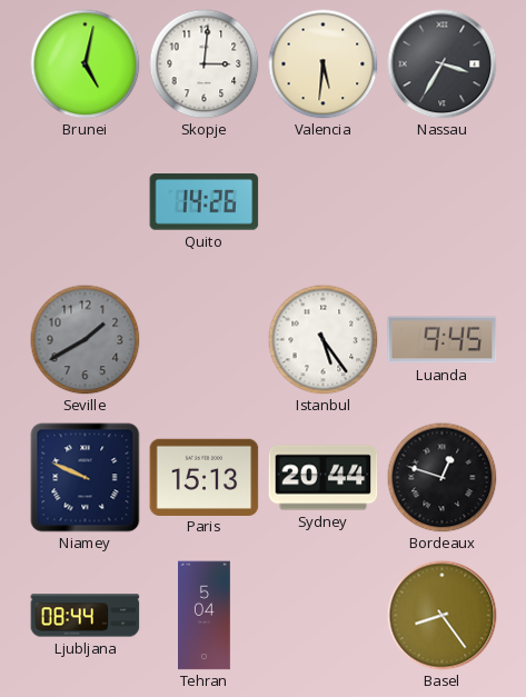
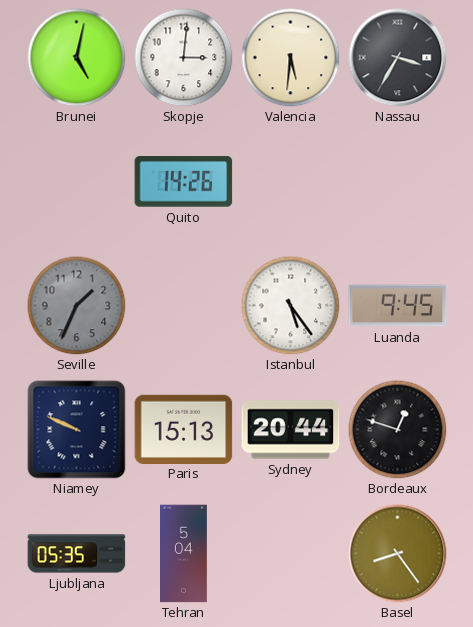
Seville: 1:40 -> 1:34
Ljubljana: 08:44 -> 05:35
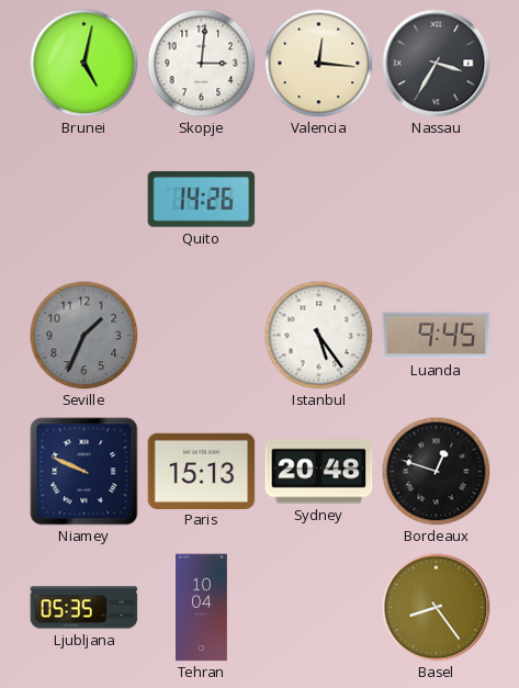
Valencia: 5:31 -> 12:16
Sydney: 20:44 -> 20:48
Tehran: 5:04 -> 10:04
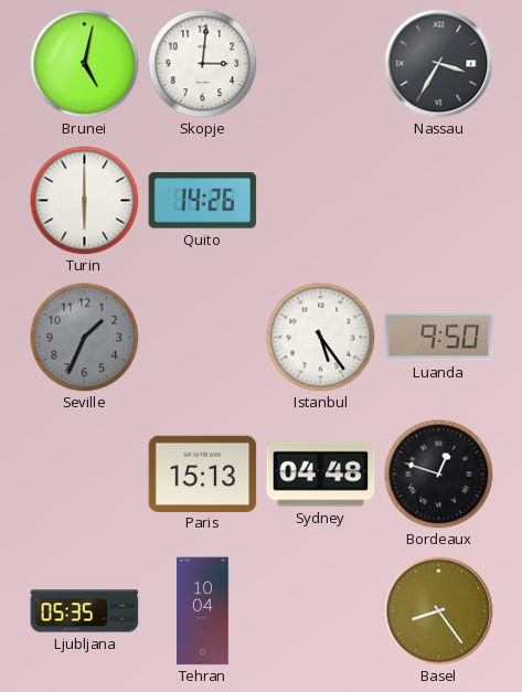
Valencia: 12:16 -> none
Turin: none -> 6:00
Luanda: 9:45 -> 9:50
Niamey: 9:49 -> none
Sydney: 20:48 -> 04:48
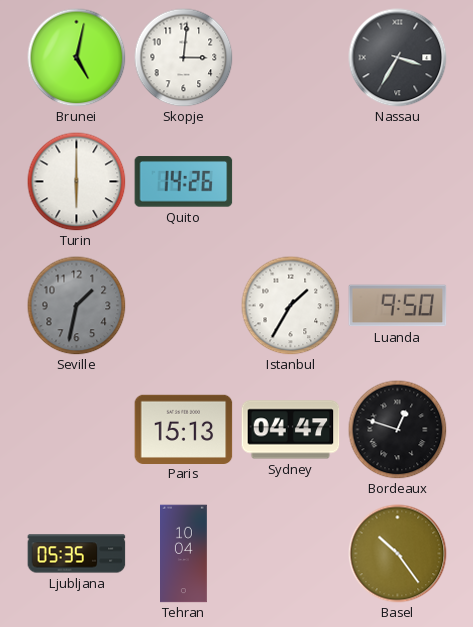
Seville: 1:34 -> 1:32
Istanbul: 5:24 -> 1:35
Sydney: 04:48 -> 04:47
Basel: 8:24 -> 10:24
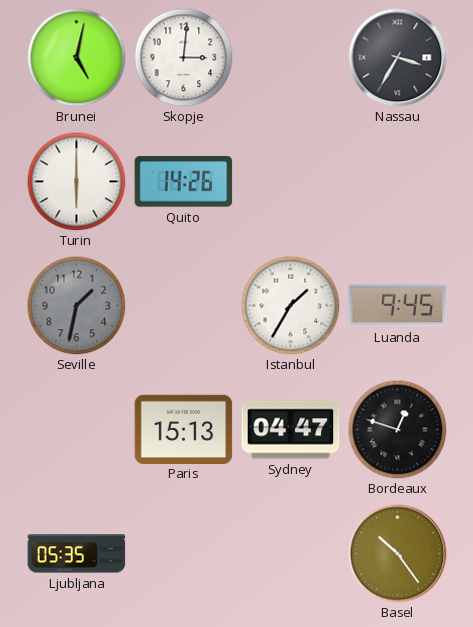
Luanda: 9:50 -> 9:45
Tehran: 10:04 -> none
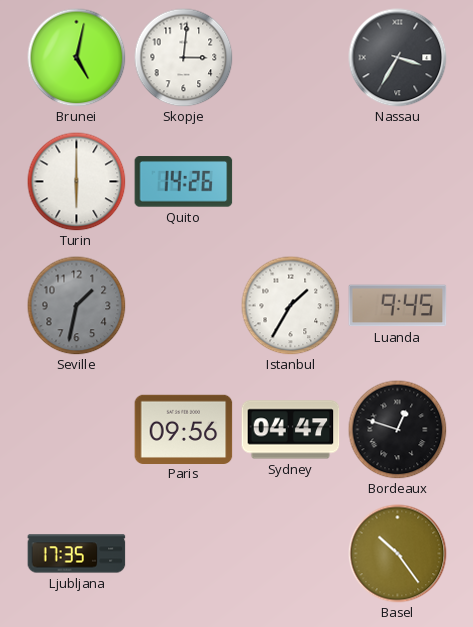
Paris: 15:13 -> 09:56
Ljubljana: 05:35 -> 17:35
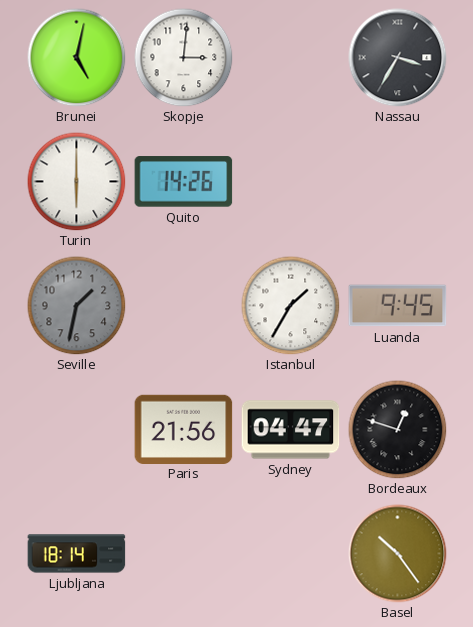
Paris: 09:56 -> 21:56
Ljubljana: 17:35 -> 18:14
